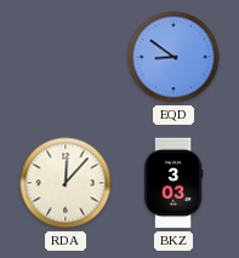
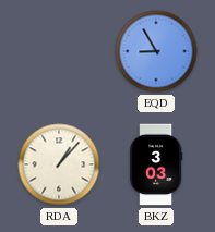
EQD: 8:51 -> 8:55
RDA: 12:07 -> 1:07
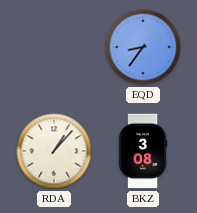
EQD: 8:55 -> 8:36
BKZ: 3:03 -> 3:08
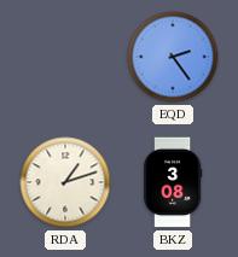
EQD: 8:36 -> 2:24
RDA: 1:07 -> 1:12
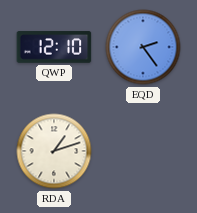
QWP: none -> 12:10
BKZ: 3:08 -> none
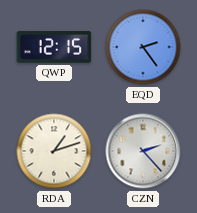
QWP: 12:10 -> 12:15
CZN: none -> 2:23
